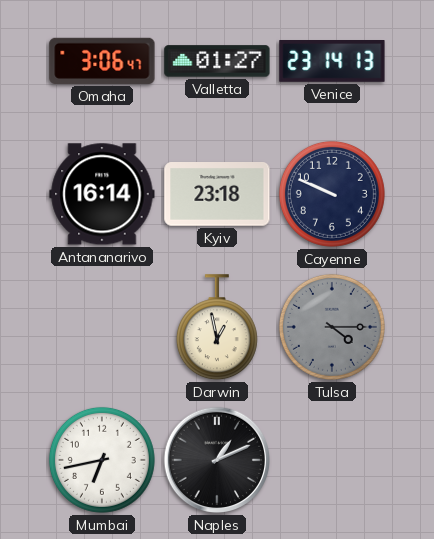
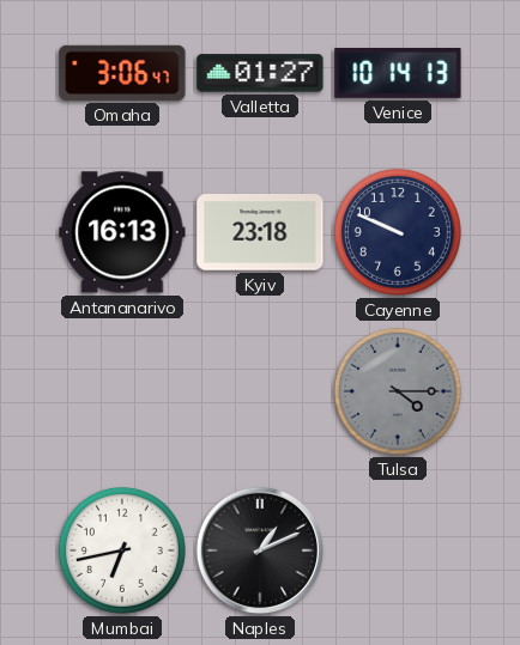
Venice: 23:14 -> 10:14
Antananarivo: 16:14 -> 16:13
Darwin: 12:58 -> none
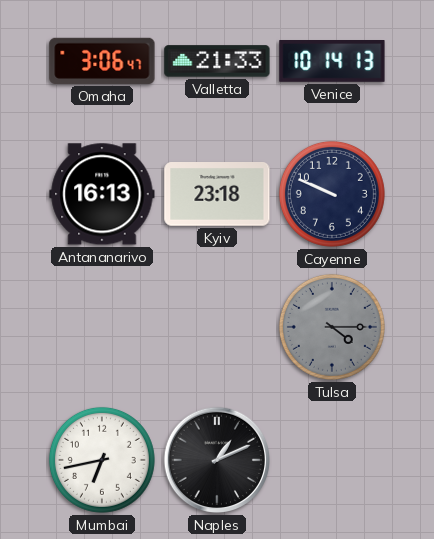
Valletta: 01:27 -> 21:33
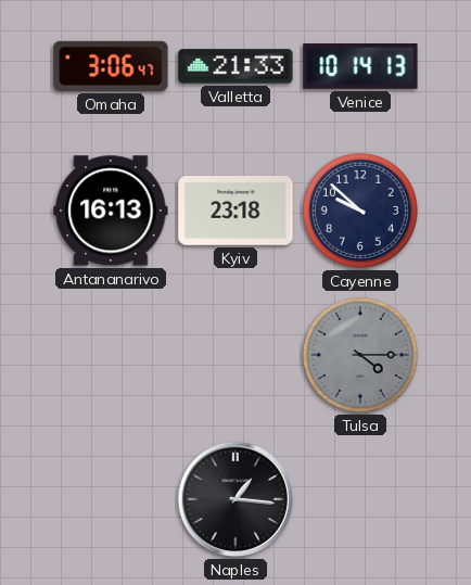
Cayenne: 9:49 -> 9:52
Mumbai: 6:43 -> none
Naples: 1:11 -> 1:16
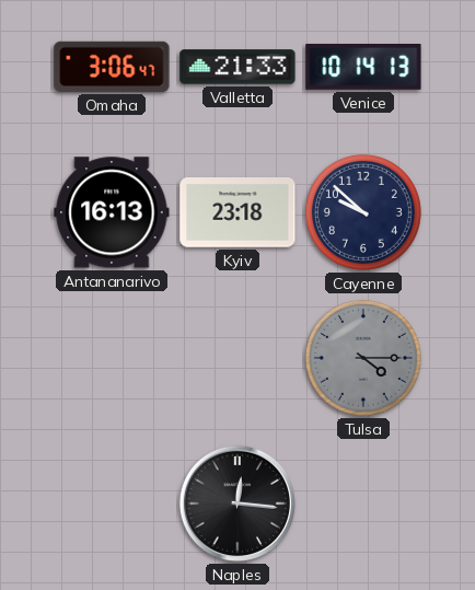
Naples: 1:16 -> 12:16
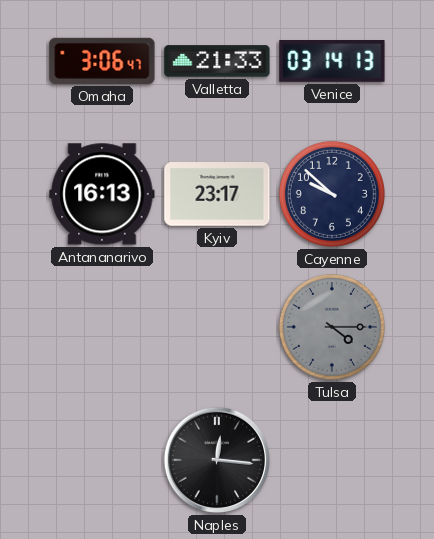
Venice: 10:14 -> 03:14
Kyiv: 23:18 -> 23:17
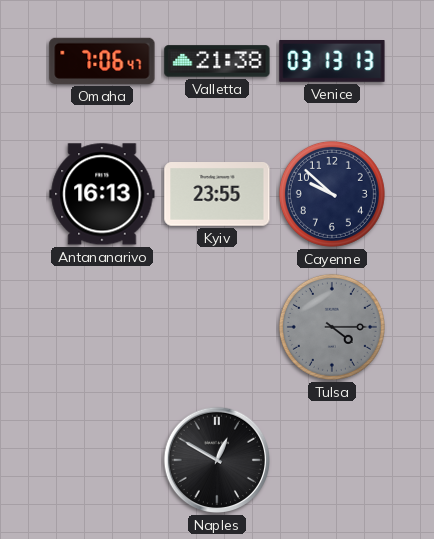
Omaha: 3:06 -> 7:06
Valletta: 21:33 -> 21:38
Venice: 03:14 -> 03:13
Kyiv: 23:17 -> 23:55
Naples: 12:16 -> 12:50
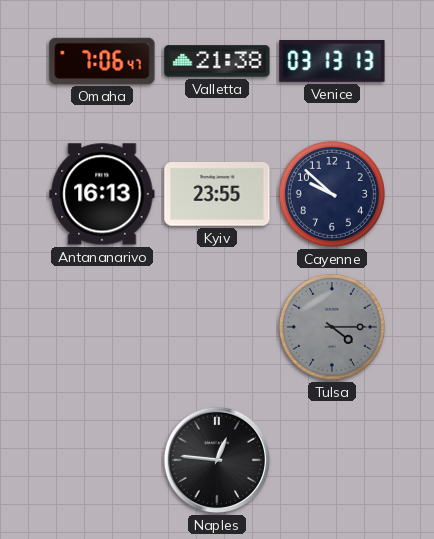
Naples: 12:50 -> 12:46
